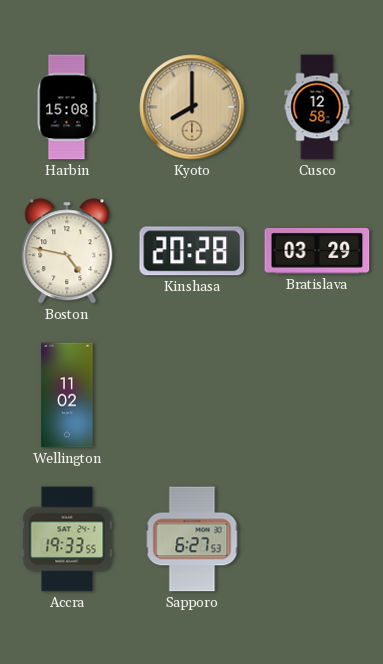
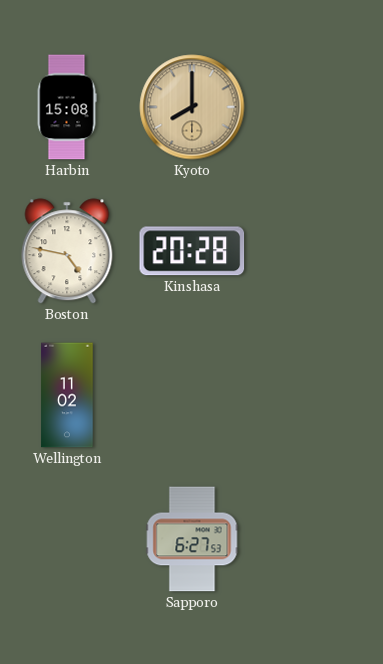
Cusco: 12:58 -> none
Bratislava: 03:29 -> none
Accra: 19:33 -> none
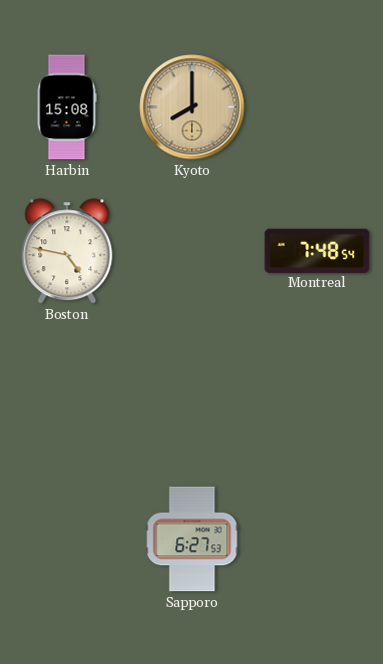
Kinshasa: 20:28 -> none
Montreal: none -> 7:48
Wellington: 11:02 -> none
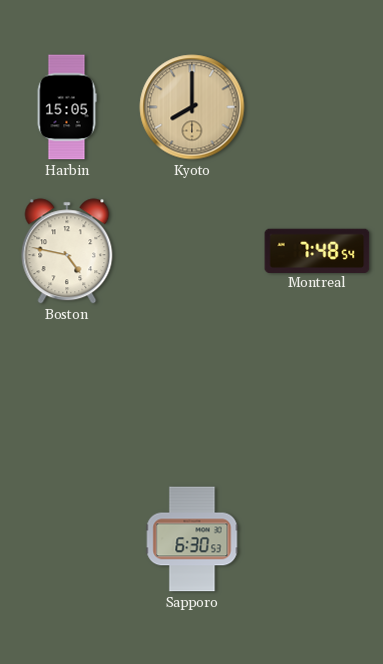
Harbin: 15:08 -> 15:05
Sapporo: 6:27 -> 6:30
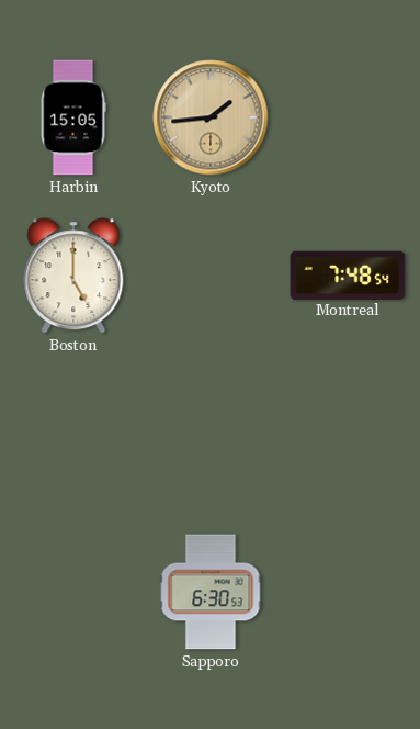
Kyoto: 8:00 -> 1:44
Boston: 4:47 -> 5:00
